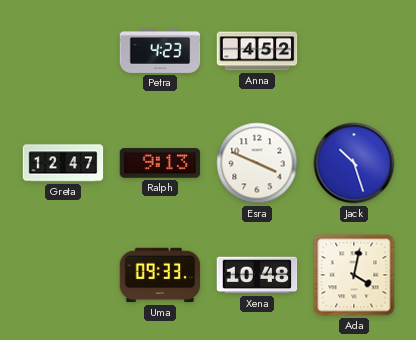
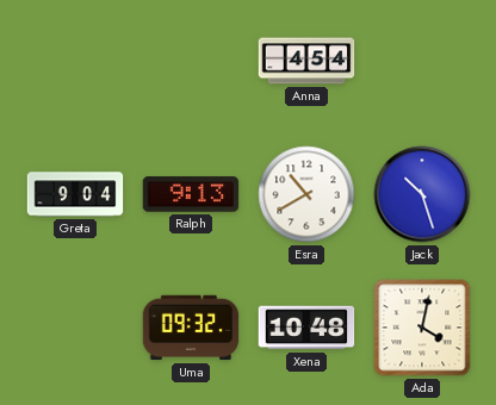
Petra: 4:23 -> none
Anna: 4:52 -> 4:54
Greta: 12:47 -> 9:04
Esra: 3:49 -> 10:40
Uma: 09:33 -> 09:32
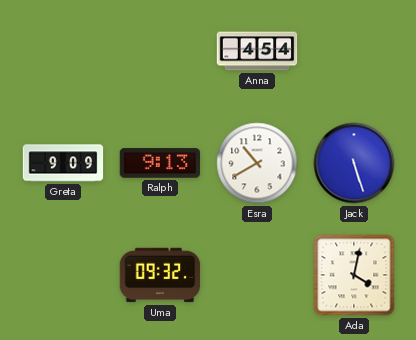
Greta: 9:04 -> 9:09
Jack: 10:27 -> 5:27
Xena: 10:48 -> none
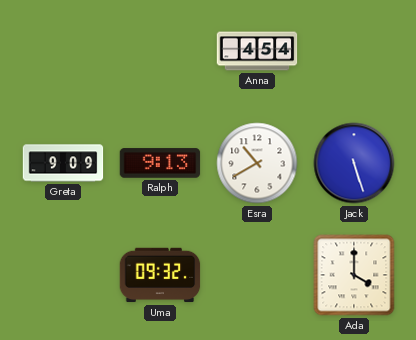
Ada: 4:02 -> 4:00
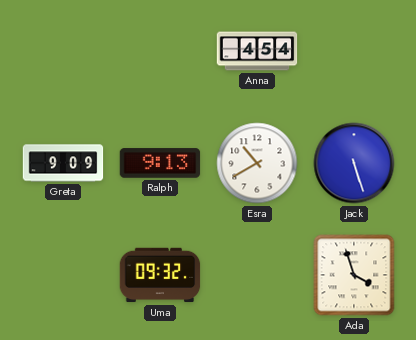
Ada: 4:00 -> 3:57
